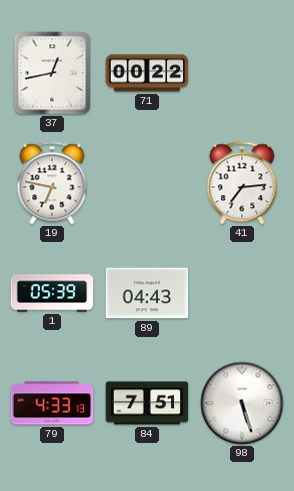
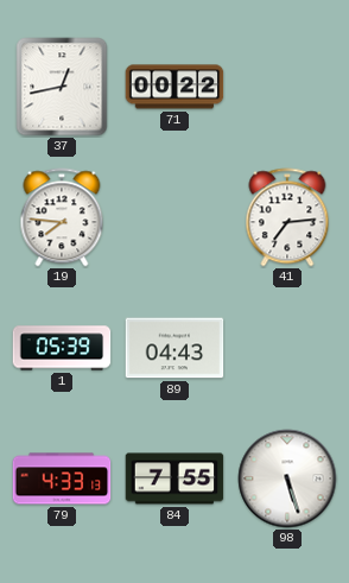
19: 6:47 -> 7:46
84: 7:51 -> 7:55
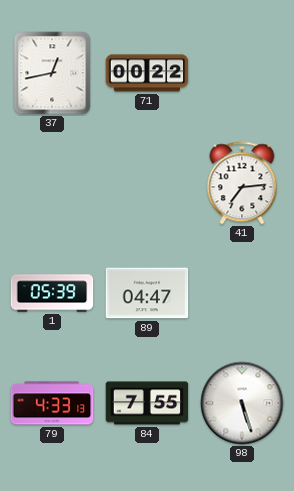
19: 7:46 -> none
89: 04:43 -> 04:47
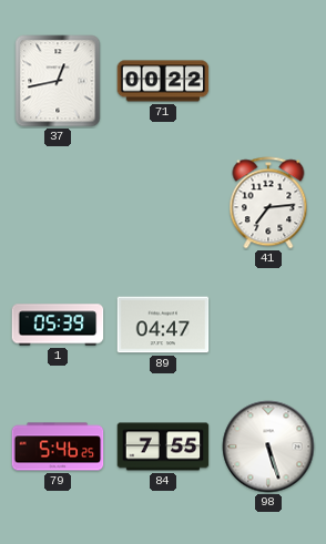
79: 4:33 -> 5:46
